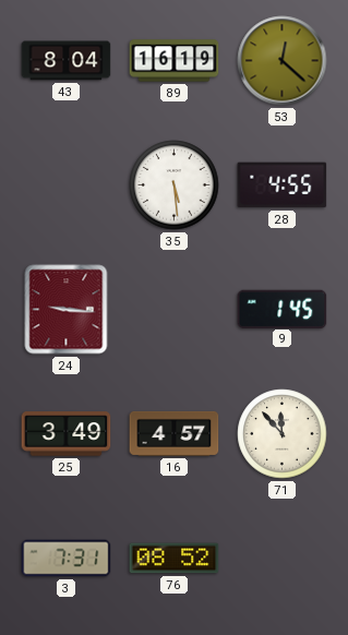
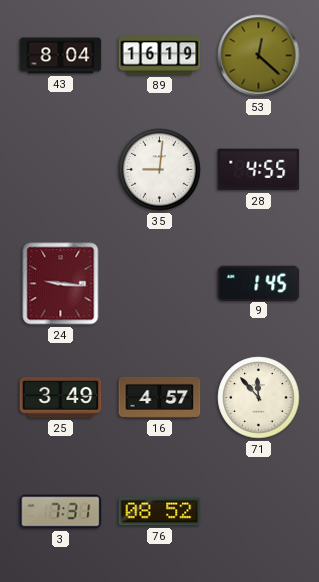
35: 5:29 -> 9:01
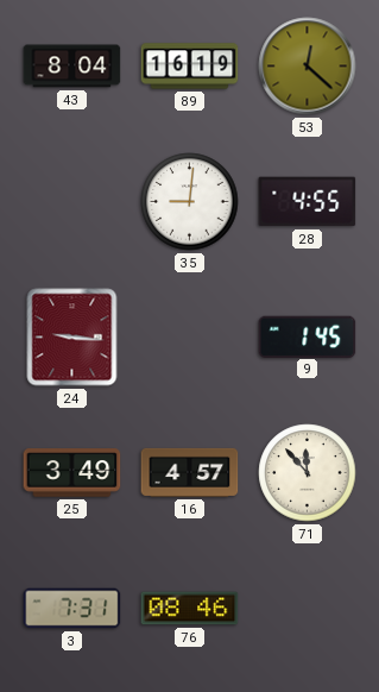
76: 08:52 -> 08:46
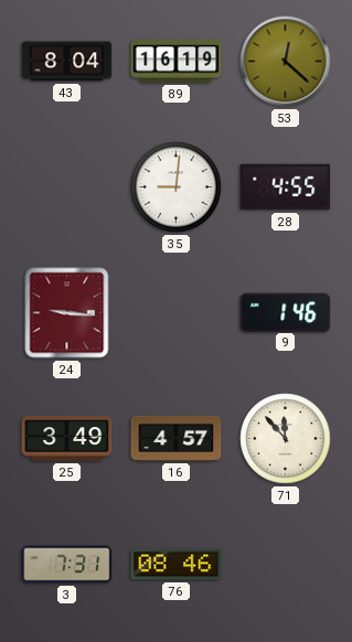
9: 1:45 -> 1:46
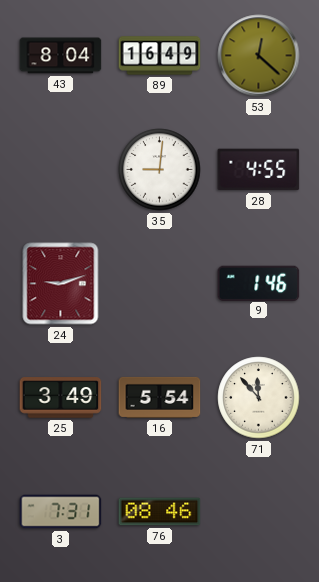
89: 16:19 -> 16:49
24: 9:16 -> 9:12
16: 4:57 -> 5:54
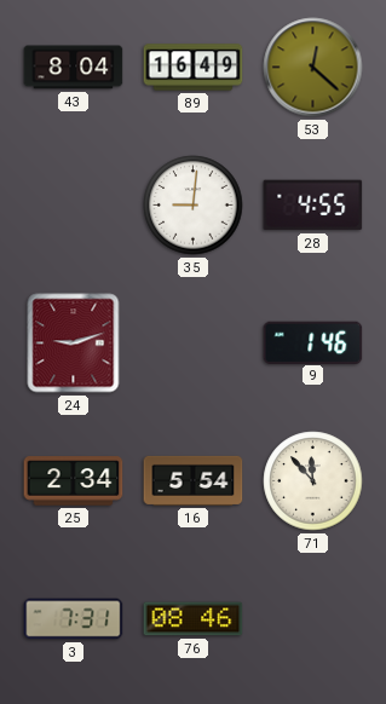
25: 3:49 -> 2:34
